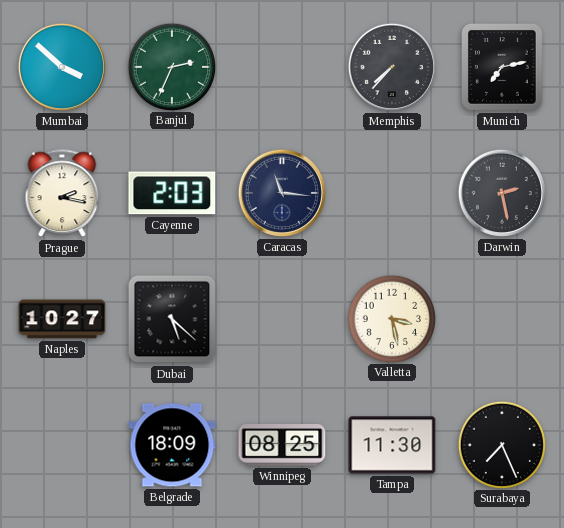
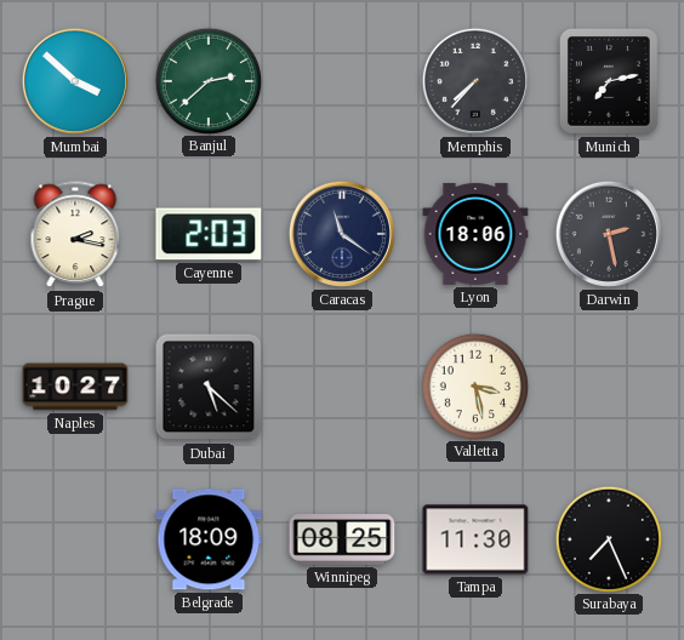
Banjul: 2:34 -> 2:38
Caracas: 11:16 -> 11:21
Lyon: none -> 18:06
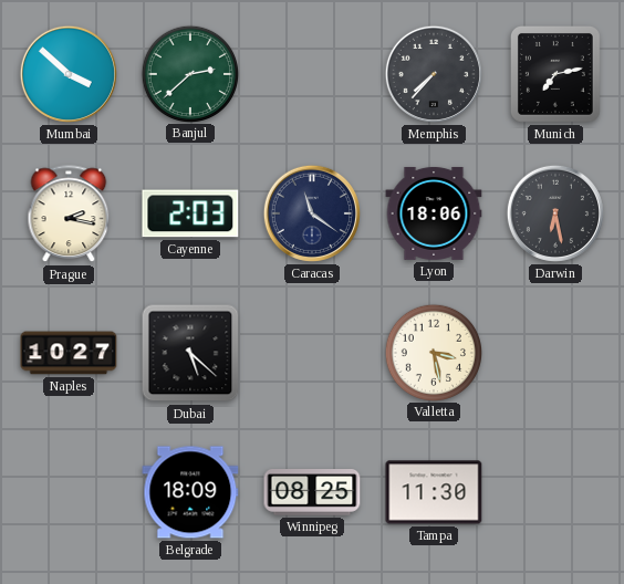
Darwin: 2:28 -> 6:28
Surabaya: 7:26 -> none
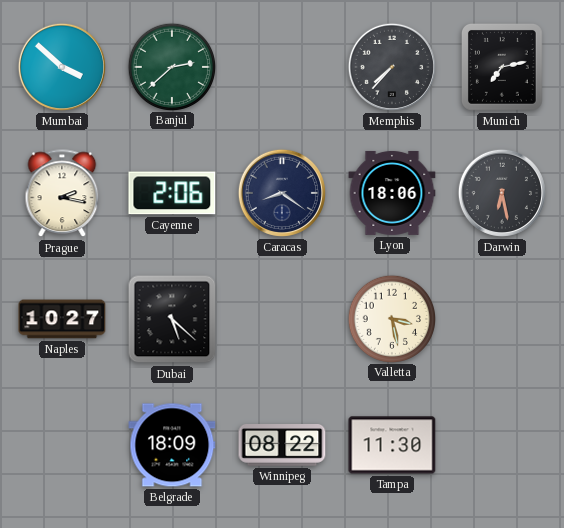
Cayenne: 2:03 -> 2:06
Caracas: 11:21 -> 8:21
Winnipeg: 08:25 -> 08:22
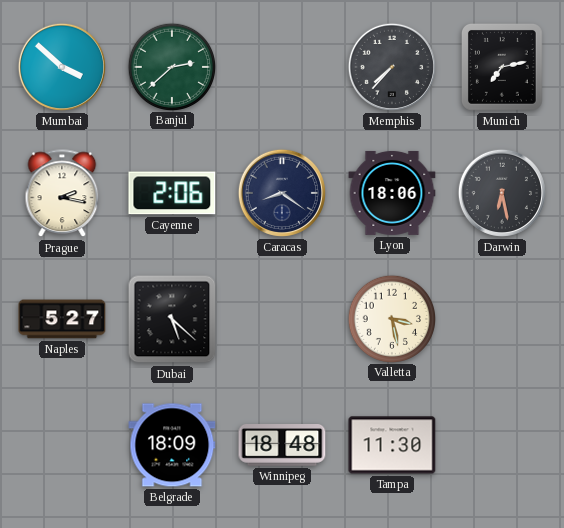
Naples: 10:27 -> 5:27
Winnipeg: 08:22 -> 18:48
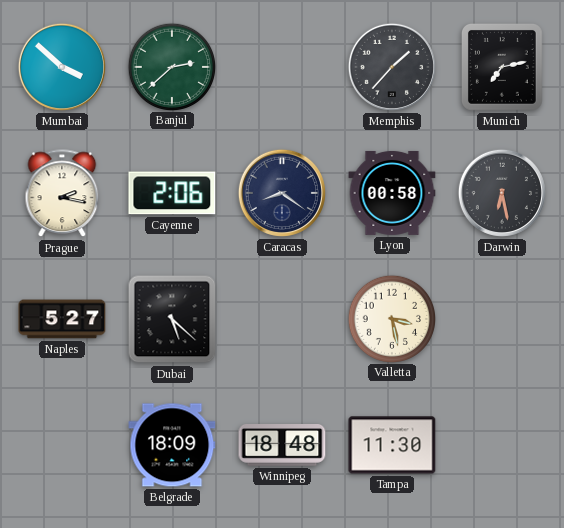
Memphis: 7:37 -> 1:37
Lyon: 18:06 -> 00:58
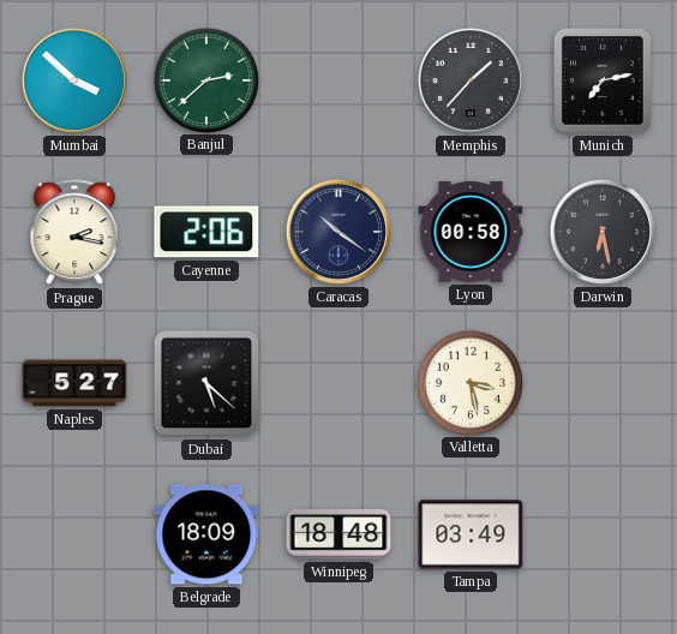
Caracas: 8:21 -> 10:21
Tampa: 11:30 -> 03:49
